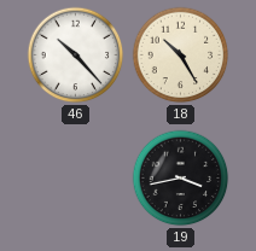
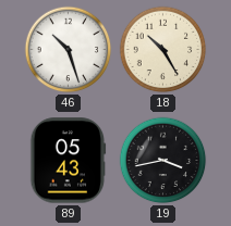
46: 10:23 -> 10:27
89: none -> 05:43
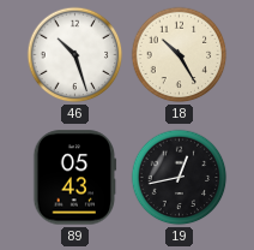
19: 3:43 -> 12:43
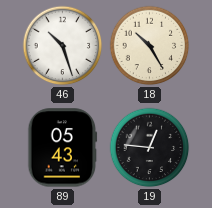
19: 12:43 -> 12:46
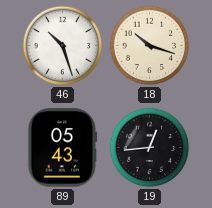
18: 10:25 -> 10:18
19: 12:46 -> 12:44
